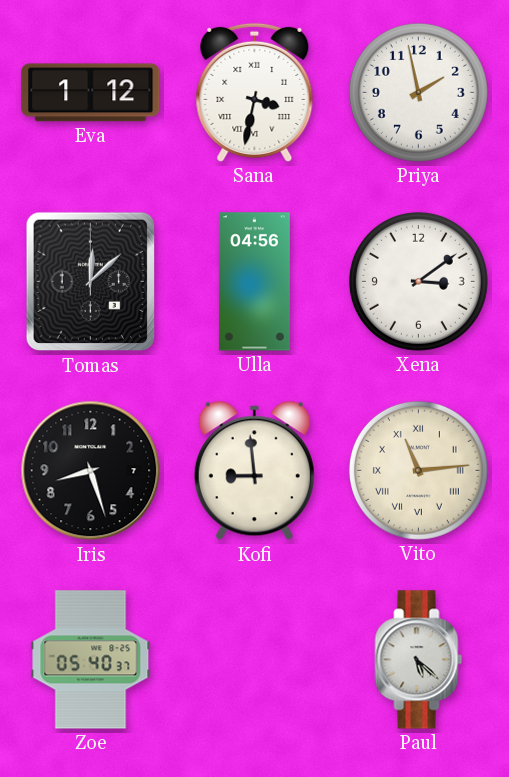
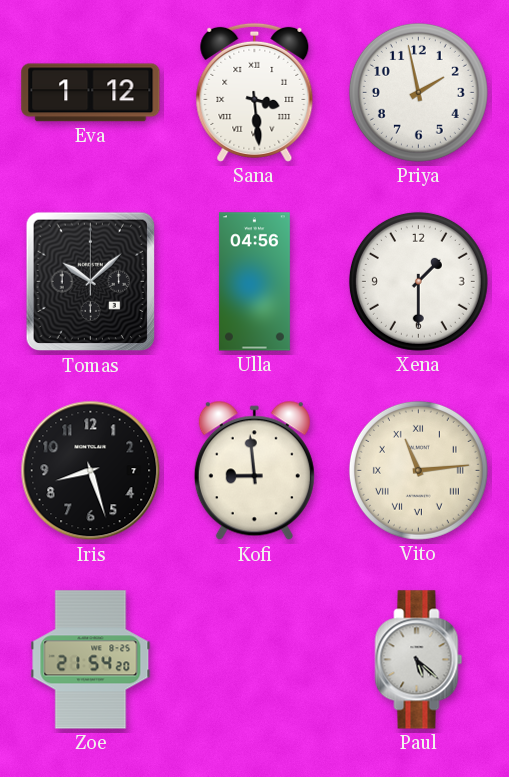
Sana: 3:32 -> 3:29
Tomas: 12:08 -> 10:08
Xena: 3:09 -> 1:30
Zoe: 05:40 -> 21:54
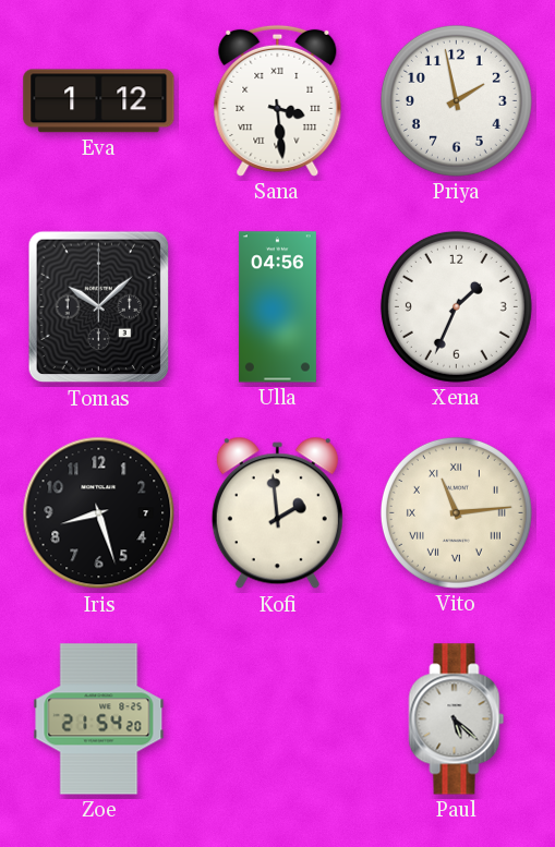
Xena: 1:30 -> 1:34
Kofi: 8:59 -> 1:59
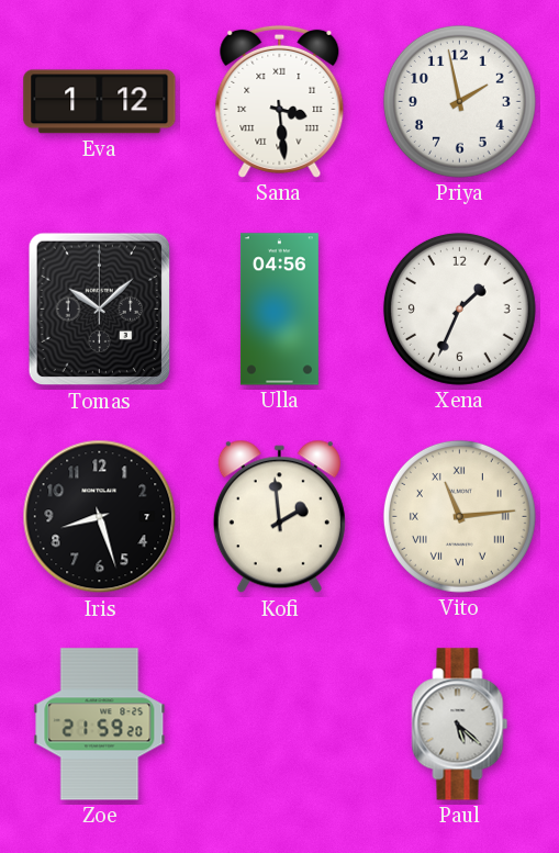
Zoe: 21:54 -> 21:59
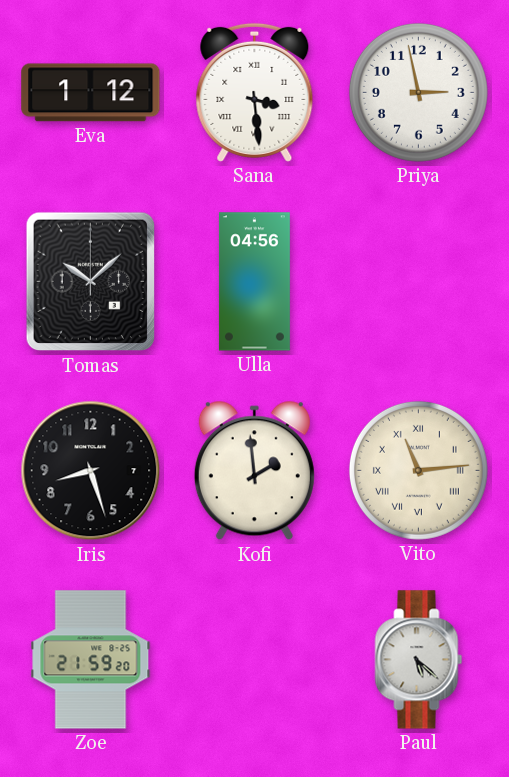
Priya: 1:58 -> 2:58
Xena: 1:34 -> none
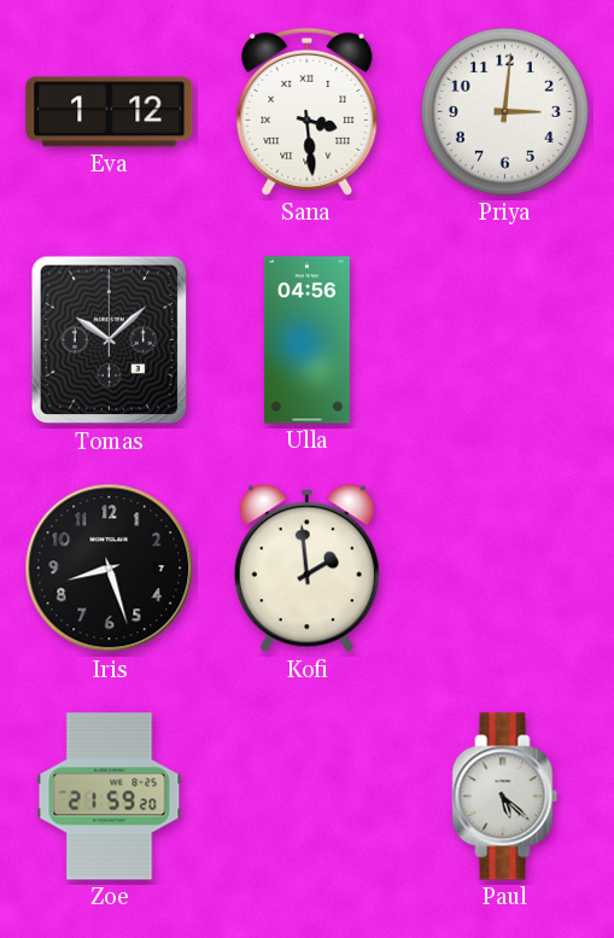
Priya: 2:58 -> 3:01
Vito: 11:14 -> none
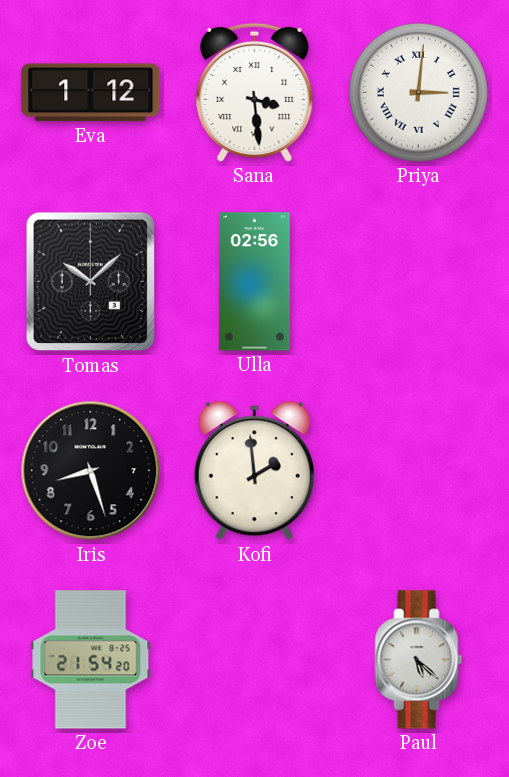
Priya numerals: Arabic -> Roman
Ulla: 04:56 -> 02:56
Zoe: 21:59 -> 21:54
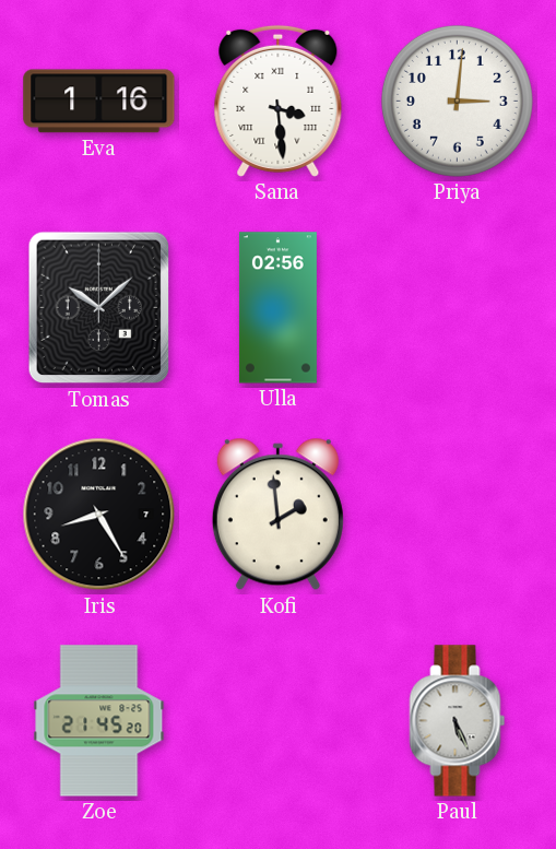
Eva: 1:12 -> 1:16
Priya numerals: Roman -> Arabic
Iris: 8:27 -> 8:25
Zoe: 21:54 -> 21:45
Paul: 5:22 -> 5:26
